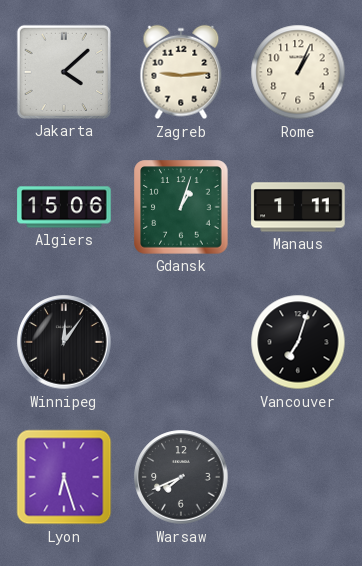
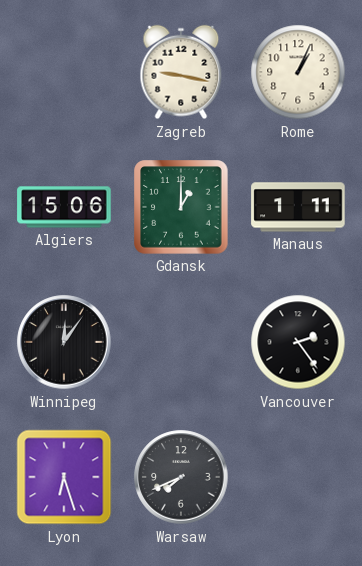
Jakarta: 4:08 -> none
Zagreb: 9:14 -> 9:17
Gdansk: 1:03 -> 1:00
Vancouver: 7:03 -> 2:24
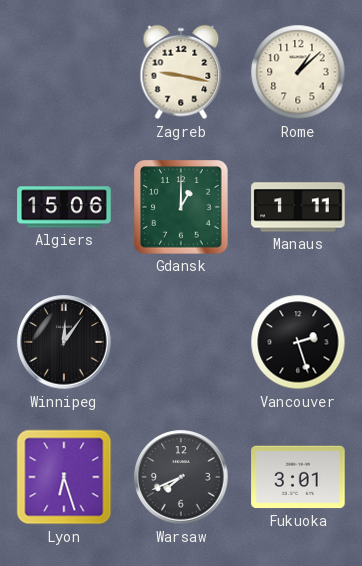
Rome: 1:04 -> 1:08
Vancouver: 2:24 -> 2:27
Fukuoka: none -> 3:01
